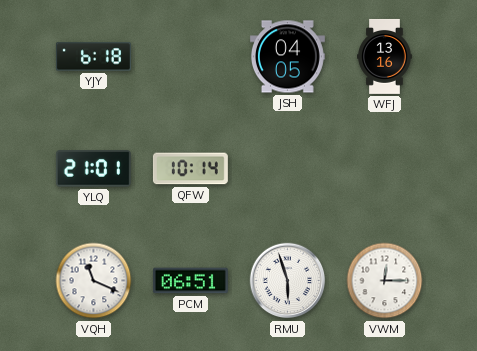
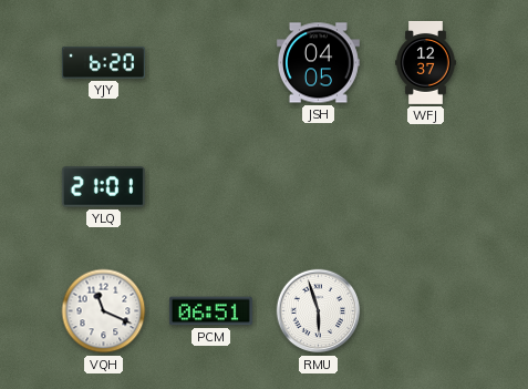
YJY: 6:18 -> 6:20
WFJ: 13:16 -> 12:37
QFW: 10:14 -> none
VWM: 12:15 -> none
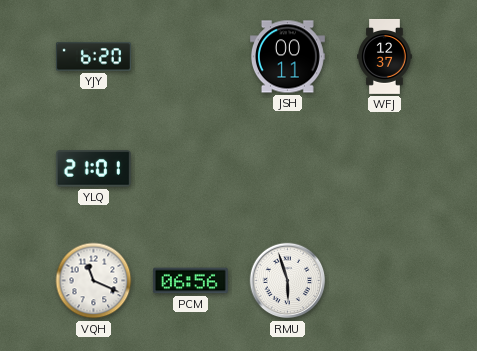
JSH: 04:05 -> 00:11
PCM: 06:51 -> 06:56
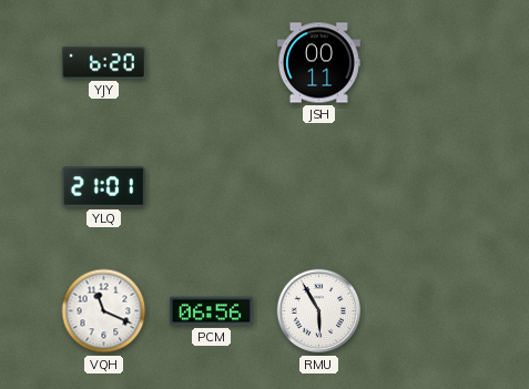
WFJ: 12:37 -> none
RMU: 5:57 -> 5:55
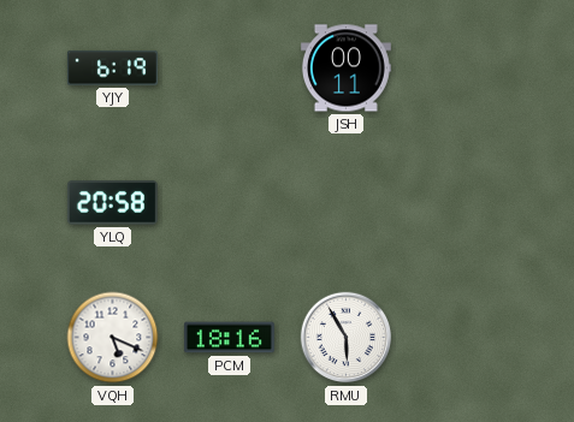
YJY: 6:20 -> 6:19
YLQ: 21:01 -> 20:58
VQH: 11:19 -> 5:19
PCM: 06:56 -> 18:16
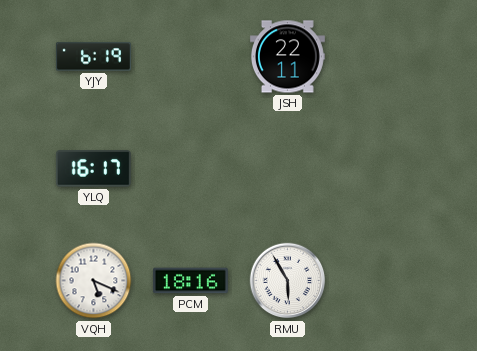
JSH: 00:11 -> 22:11
YLQ: 20:58 -> 16:17
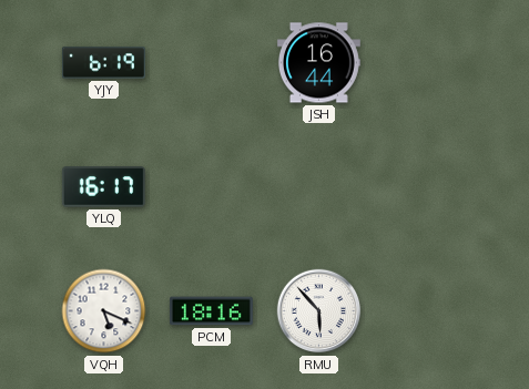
JSH: 22:11 -> 16:44
RMU: 5:55 -> 5:53
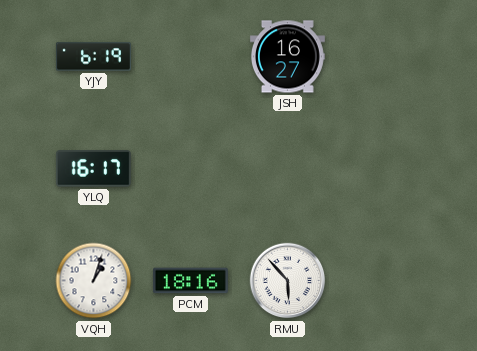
JSH: 16:44 -> 16:27
VQH: 5:19 -> 1:03
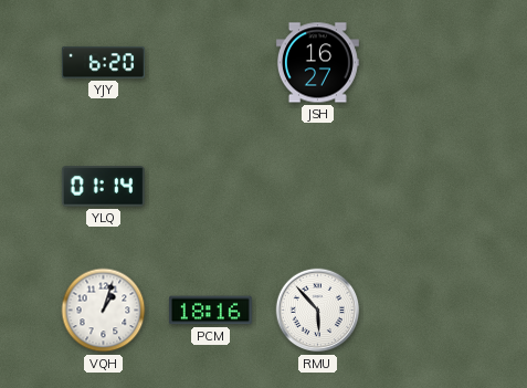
YJY: 6:19 -> 6:20
YLQ: 16:17 -> 01:14
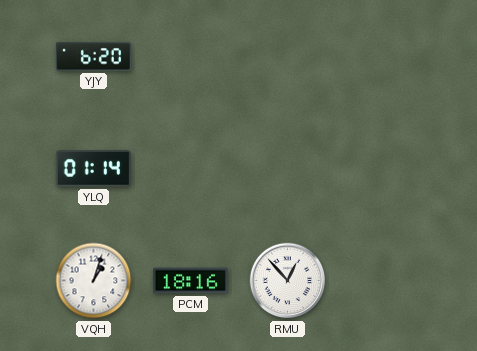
JSH: 16:27 -> none
RMU: 5:53 -> 12:53
